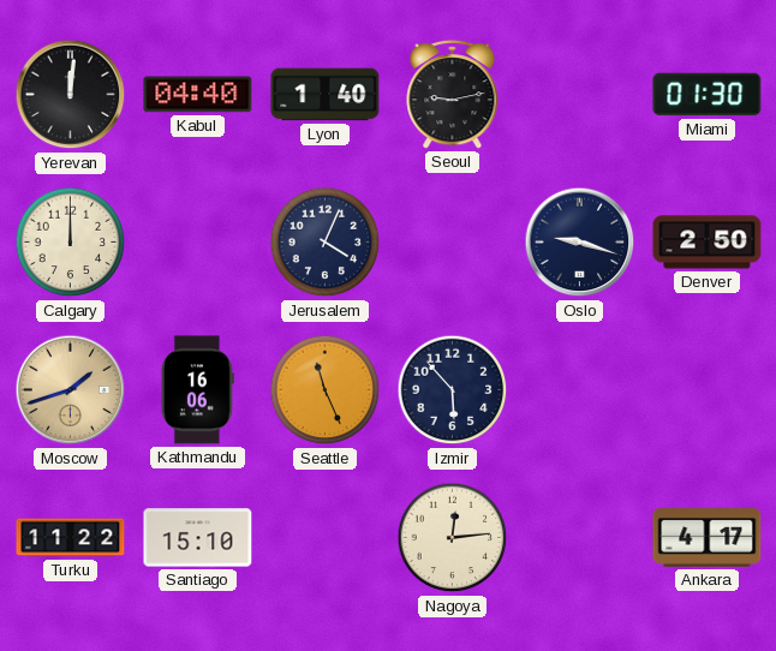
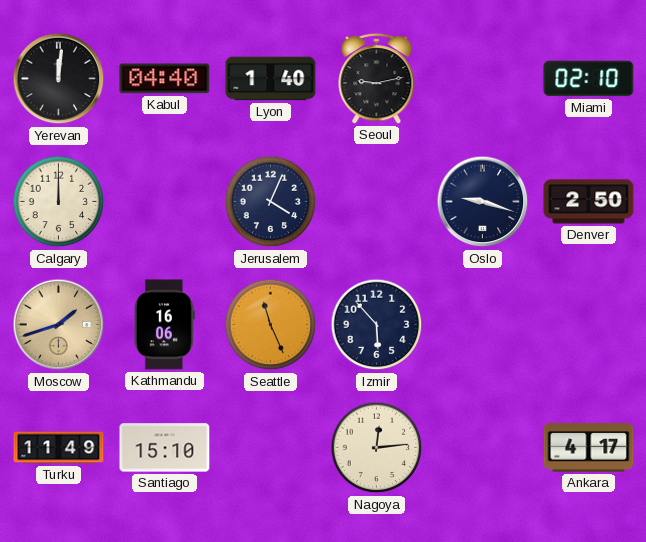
Miami: 01:30 -> 02:10
Turku: 11:22 -> 11:49
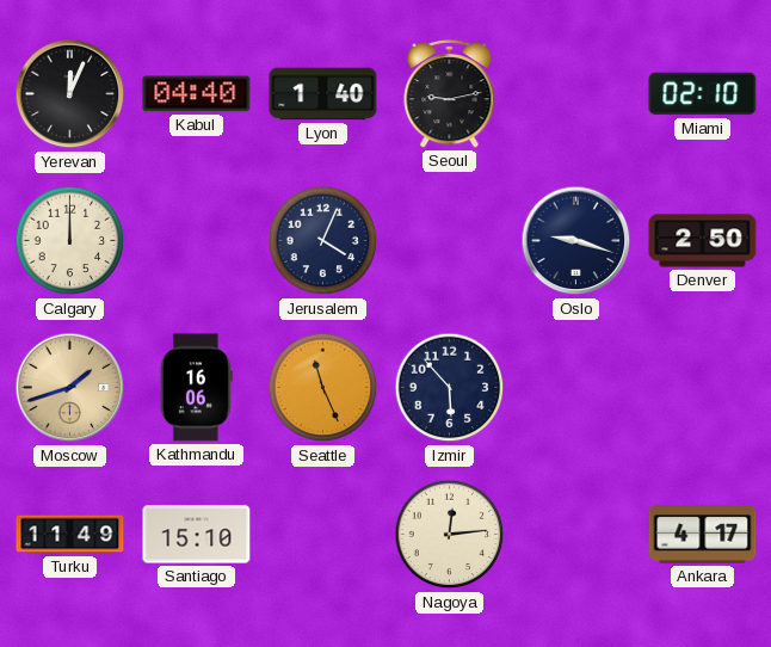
Yerevan: 12:01 -> 12:04
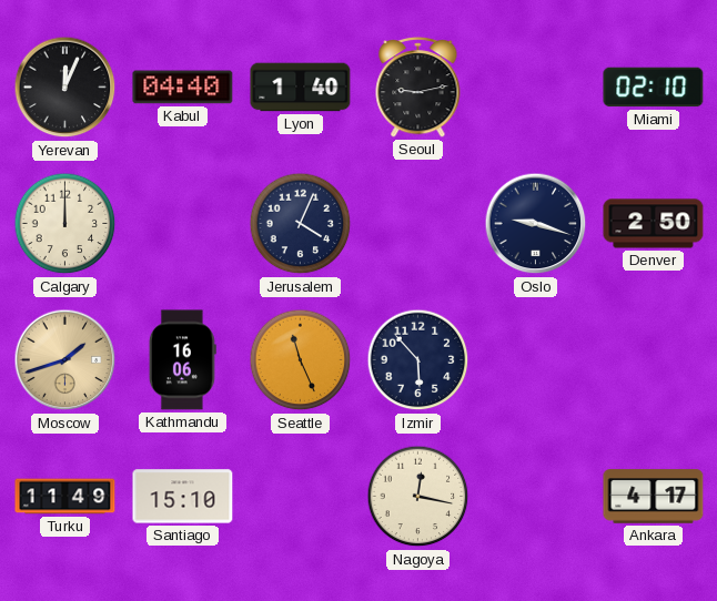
Nagoya: 12:14 -> 12:17
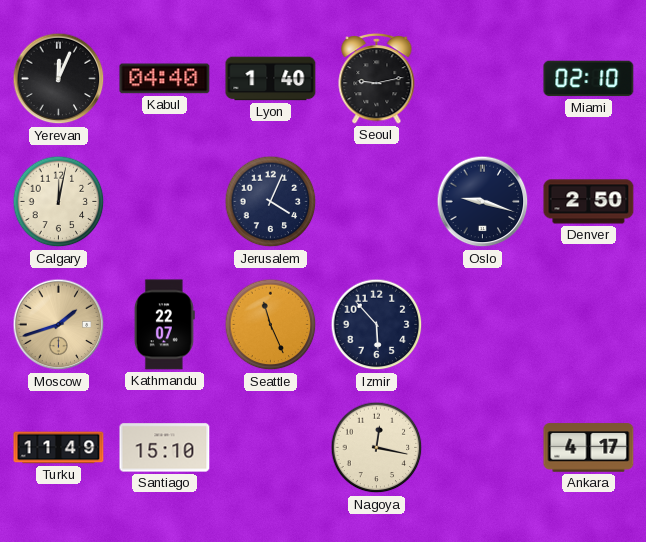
Calgary: 12:00 -> 12:02
Kathmandu: 16:06 -> 22:07
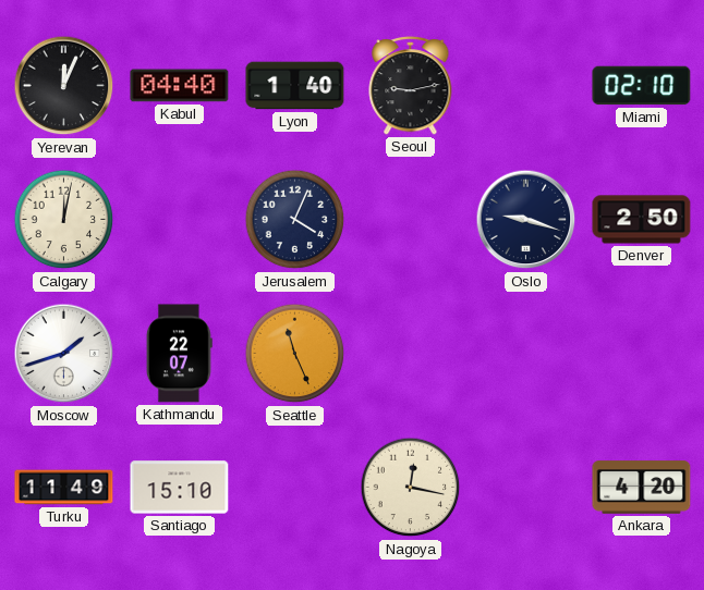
Moscow dial: champagne -> white
Izmir: 5:53 -> none
Ankara: 4:17 -> 4:20
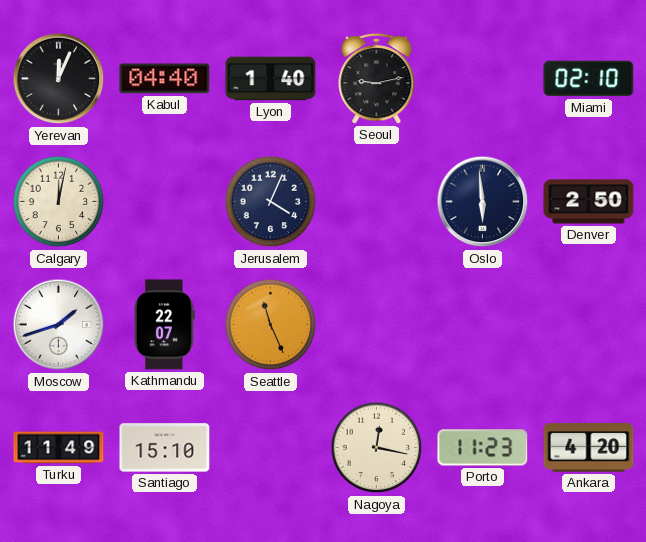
Oslo: 9:18 -> 5:59
Porto: none -> 11:23
